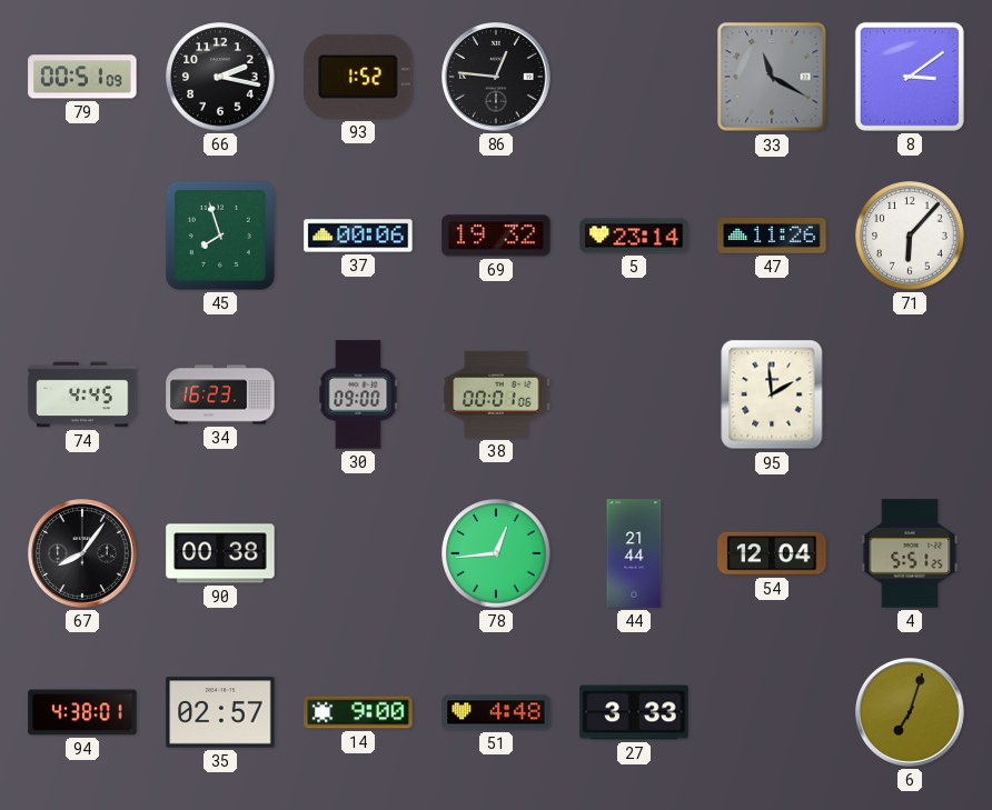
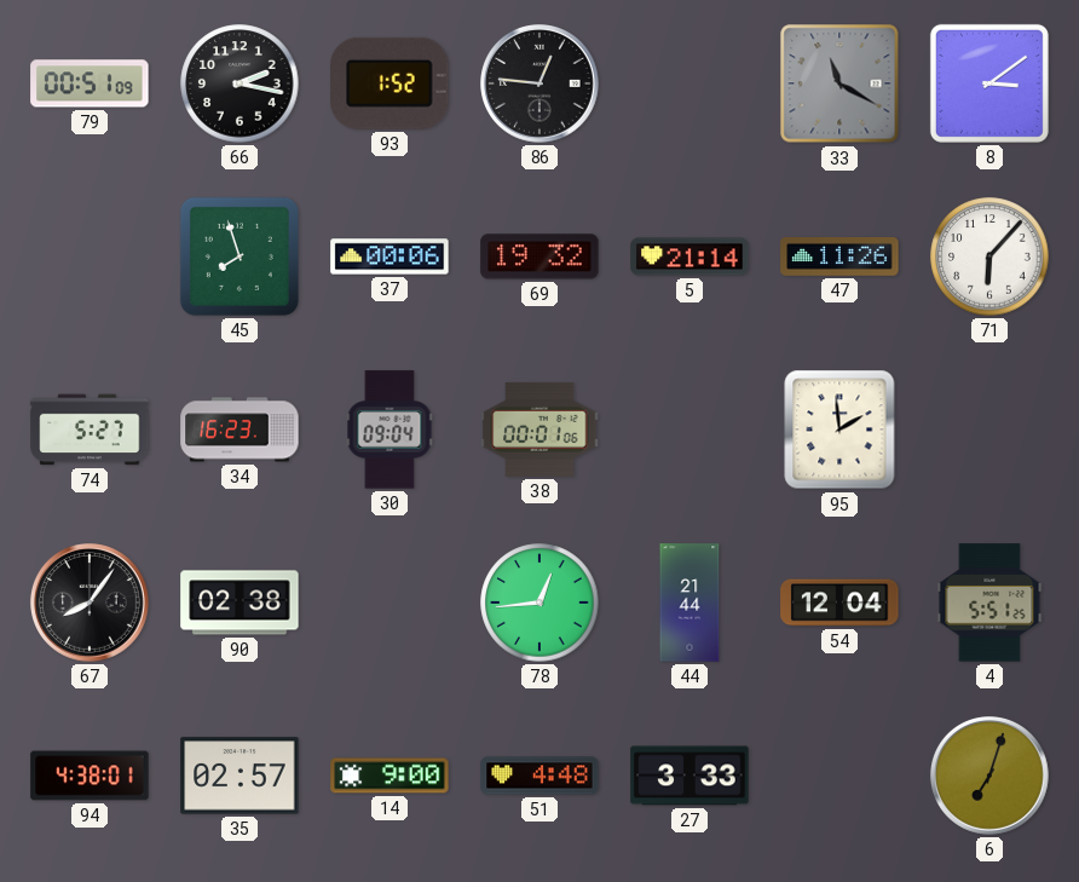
5: 23:14 -> 21:14
74: 4:45 -> 5:27
30: 09:00 -> 09:04
90: 00:38 -> 02:38
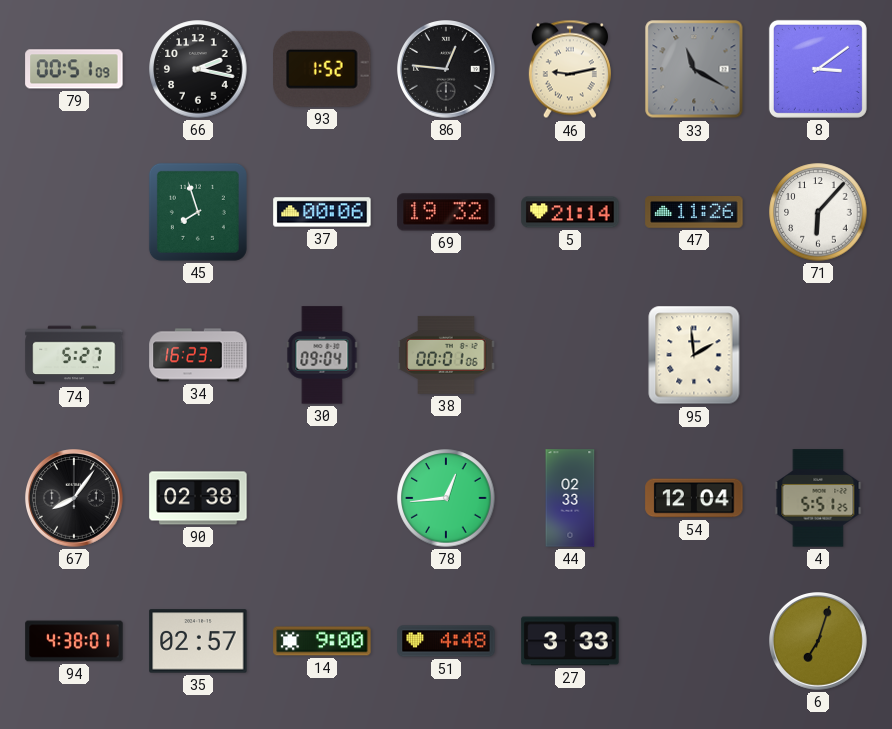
46: none -> 9:13
44: 21:44 -> 02:33
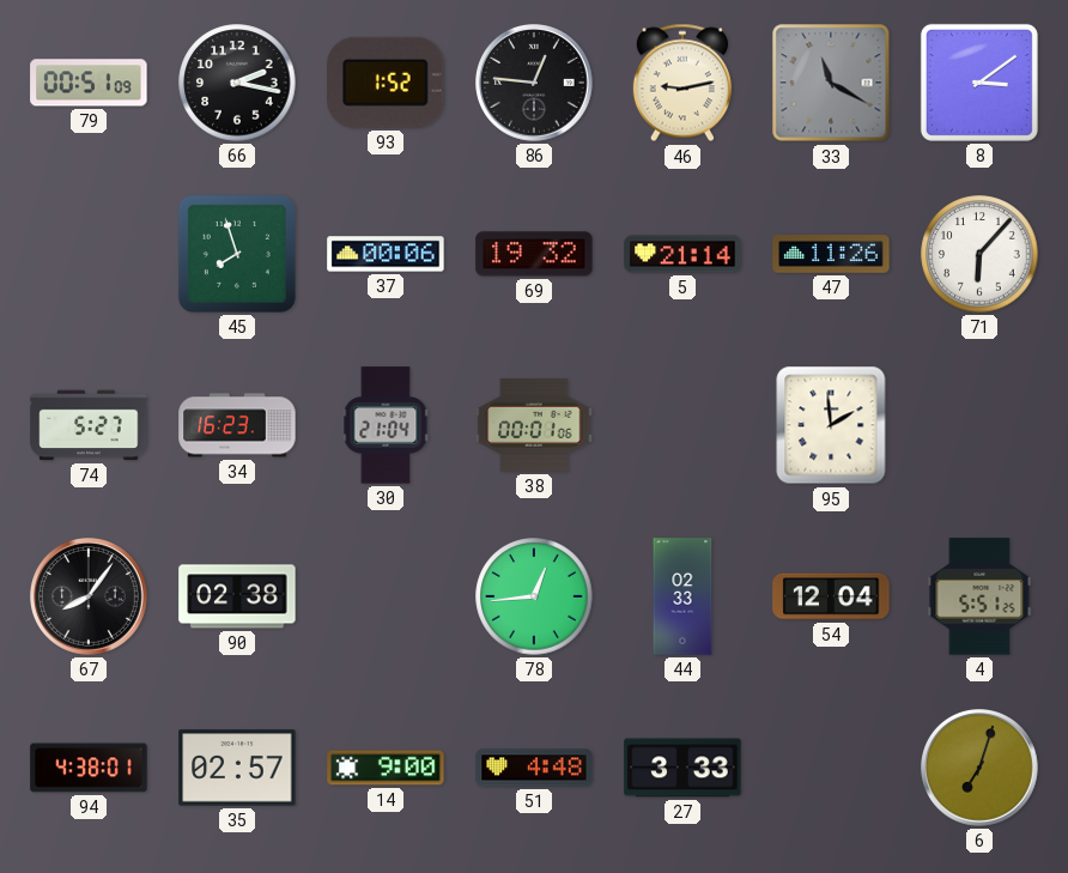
30: 09:04 -> 21:04
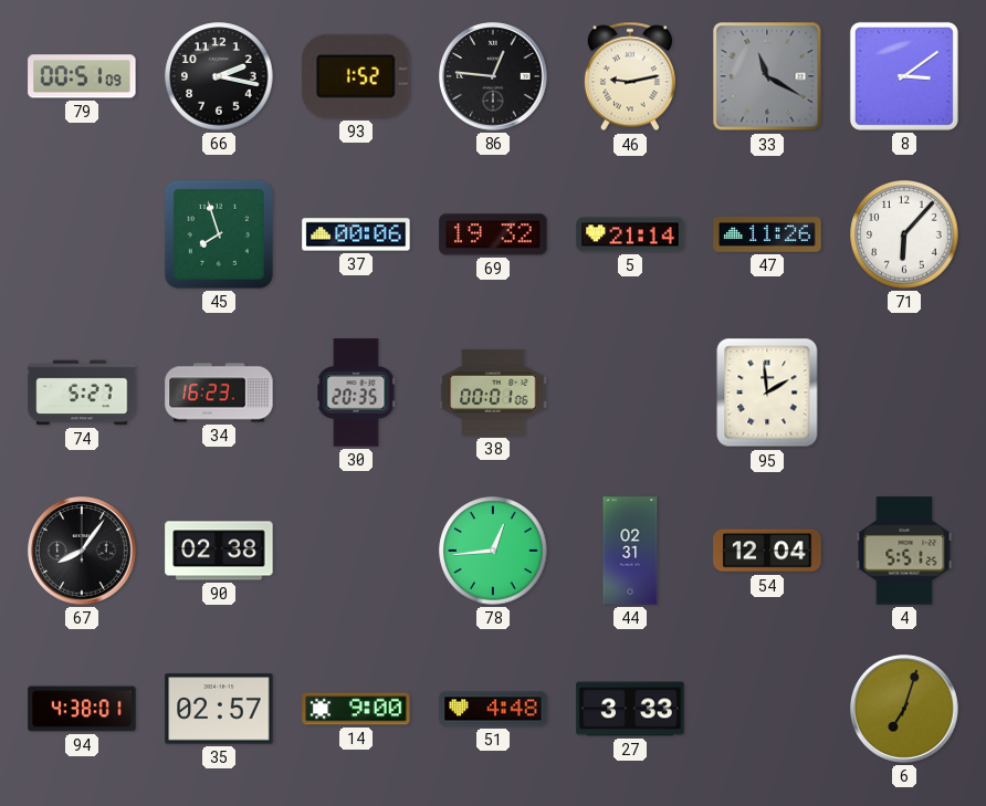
30: 21:04 -> 20:35
44: 02:33 -> 02:31
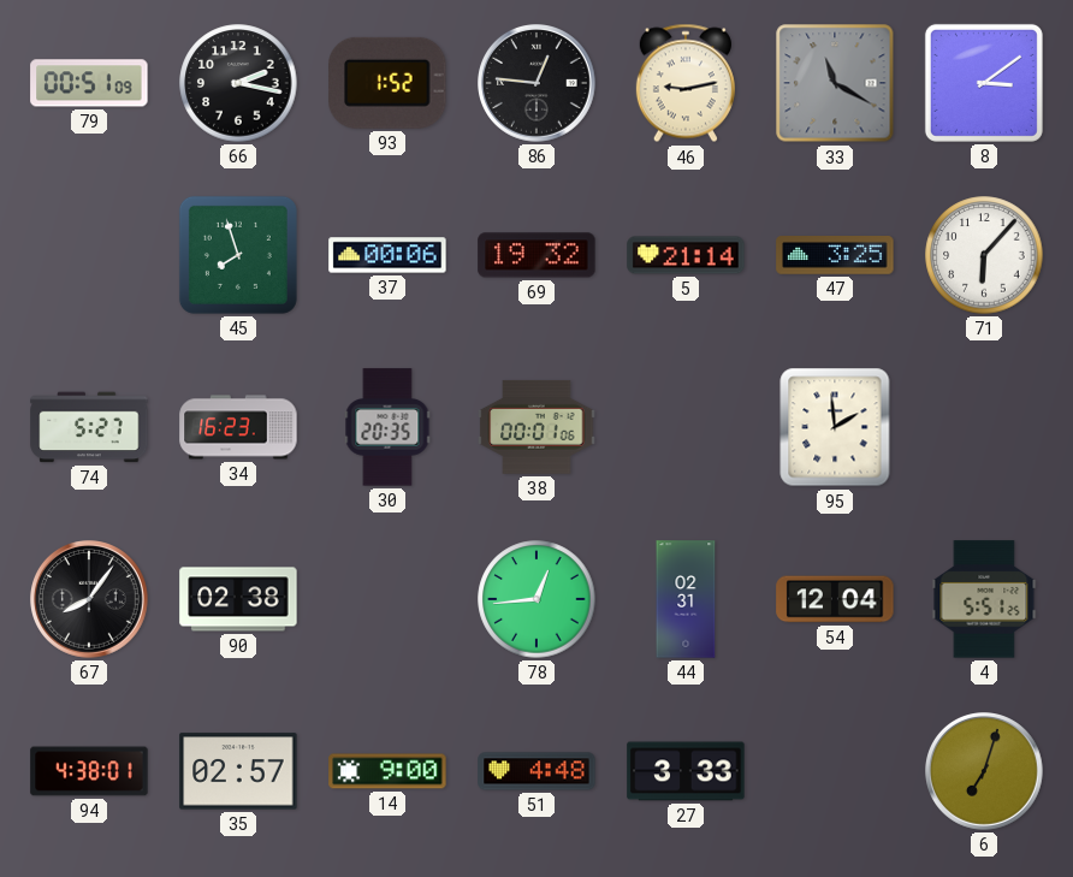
47: 11:26 -> 3:25
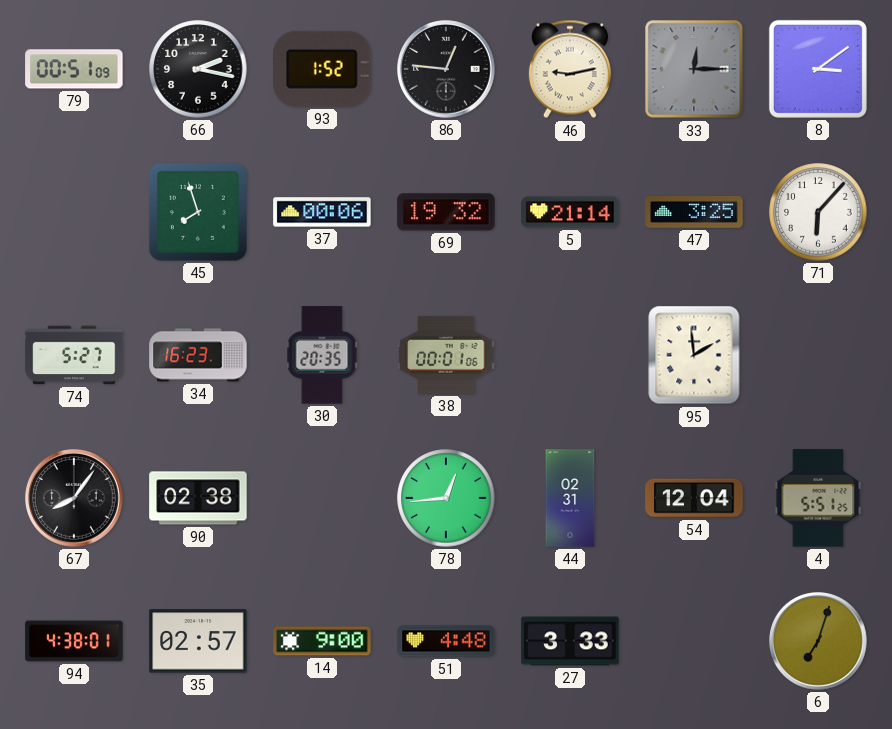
33: 11:20 -> 12:15
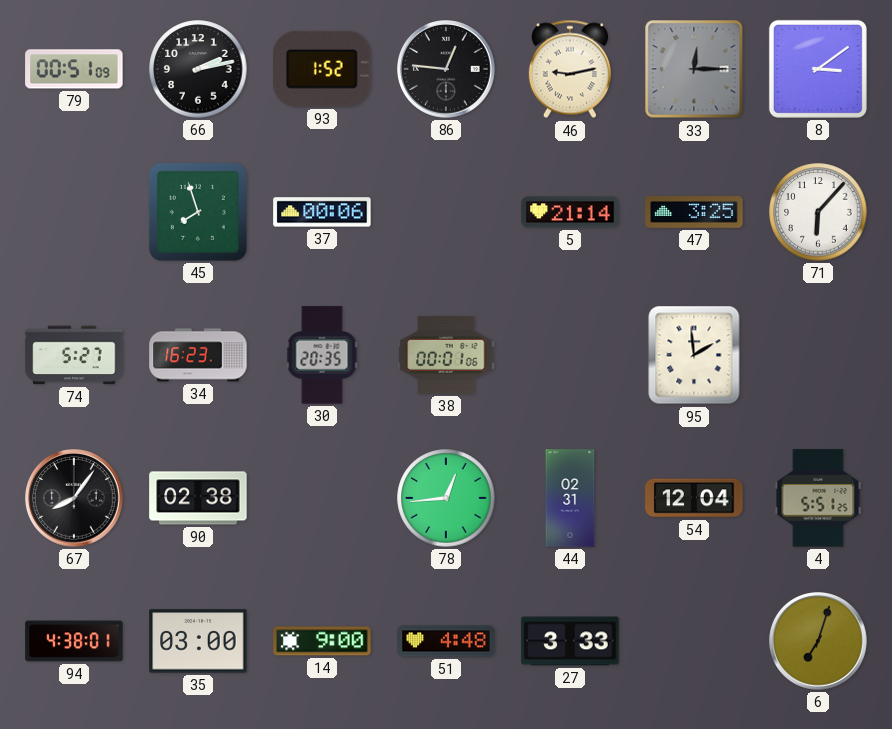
66: 2:17 -> 2:13
69: 19:32 -> none
35: 02:57 -> 03:00
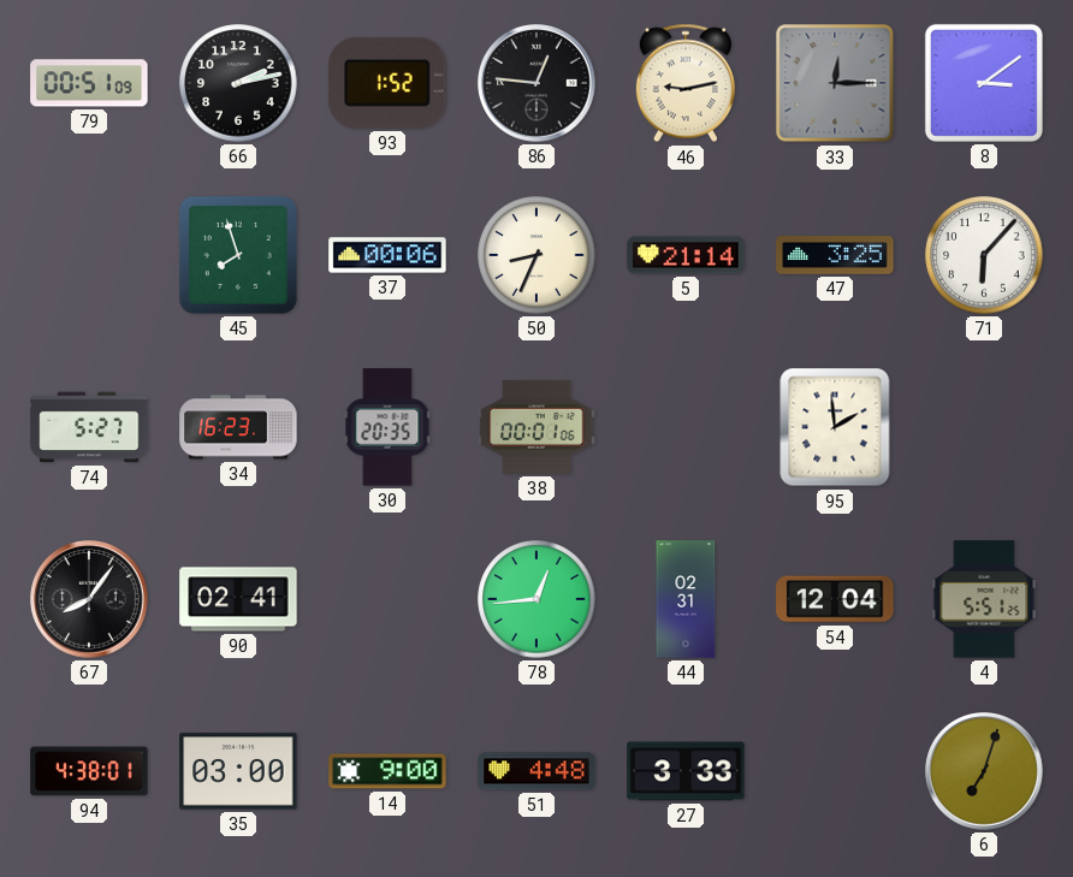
50: none -> 8:34
90: 02:38 -> 02:41
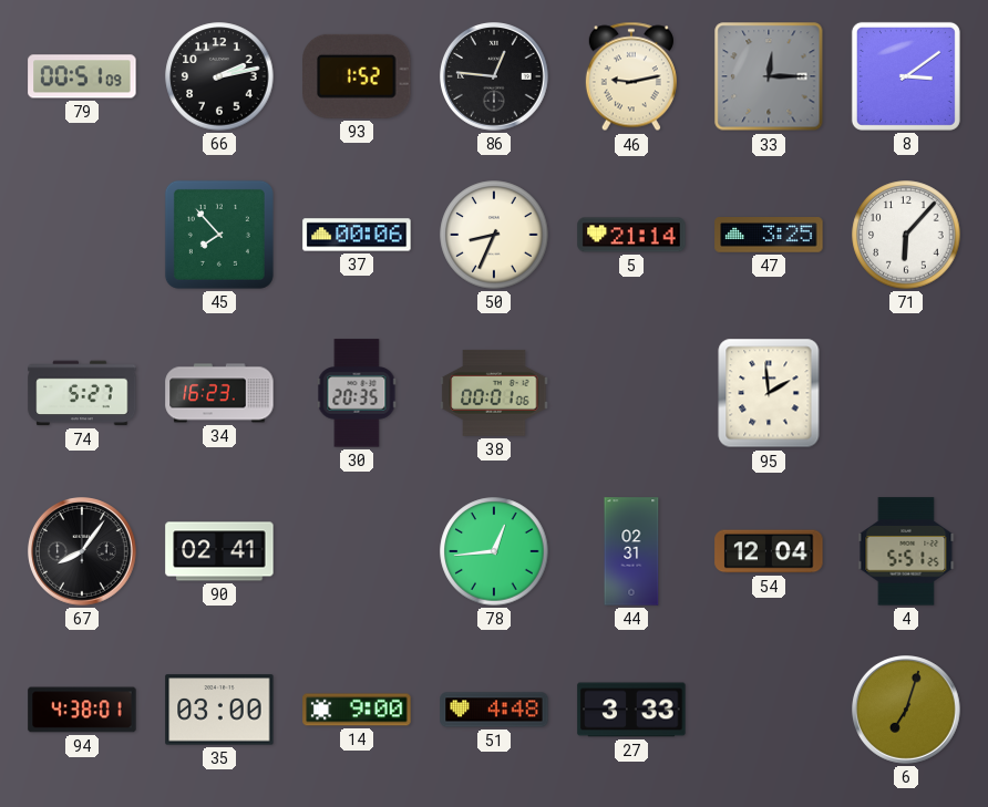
45: 7:57 -> 7:53
